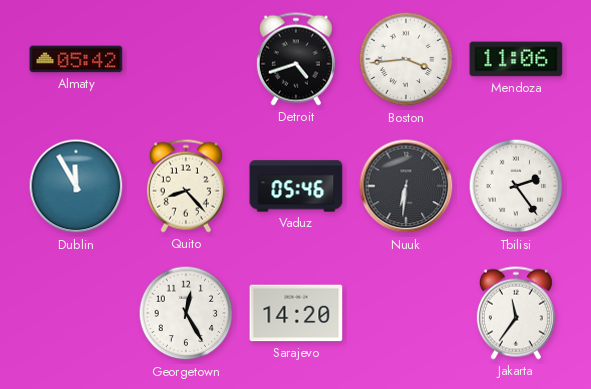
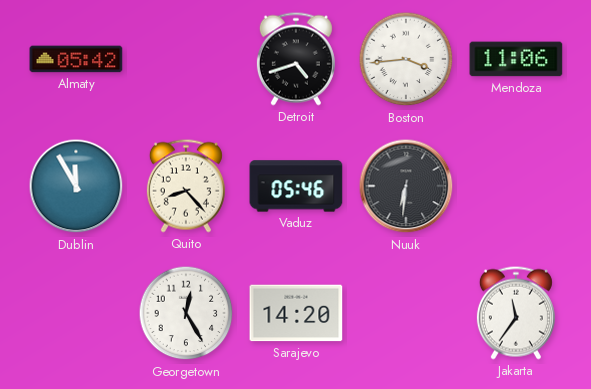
Tbilisi: 2:24 -> none
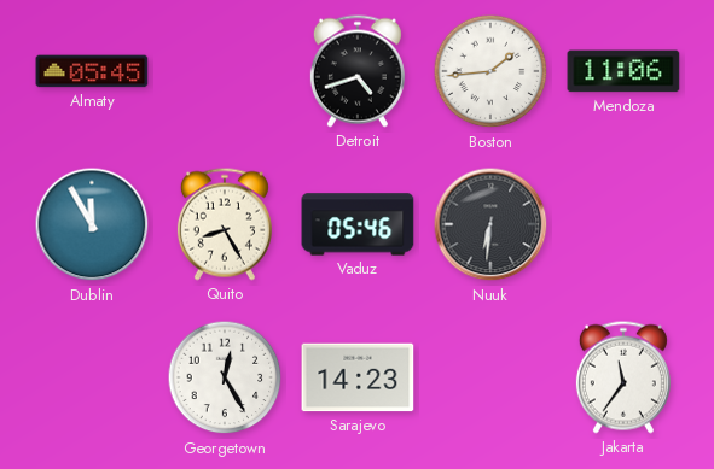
Almaty: 05:42 -> 05:45
Boston: 3:44 -> 1:44
Quito: 8:23 -> 8:25
Sarajevo: 14:20 -> 14:23
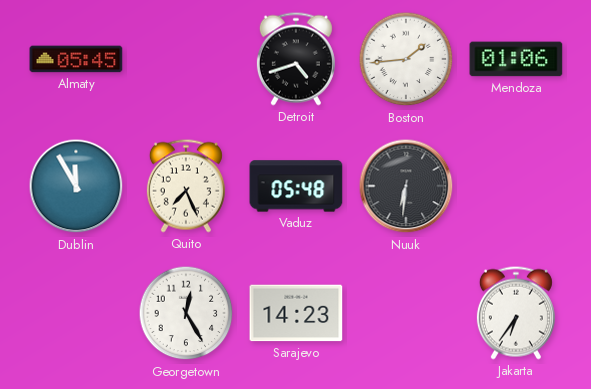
Mendoza: 11:06 -> 01:06
Quito: 8:25 -> 7:26
Vaduz: 05:46 -> 05:48
Jakarta: 11:36 -> 6:36
